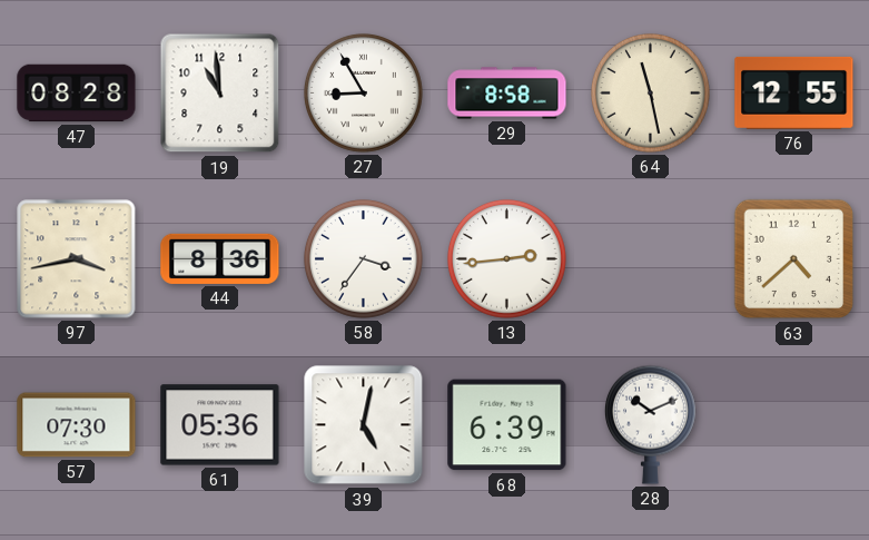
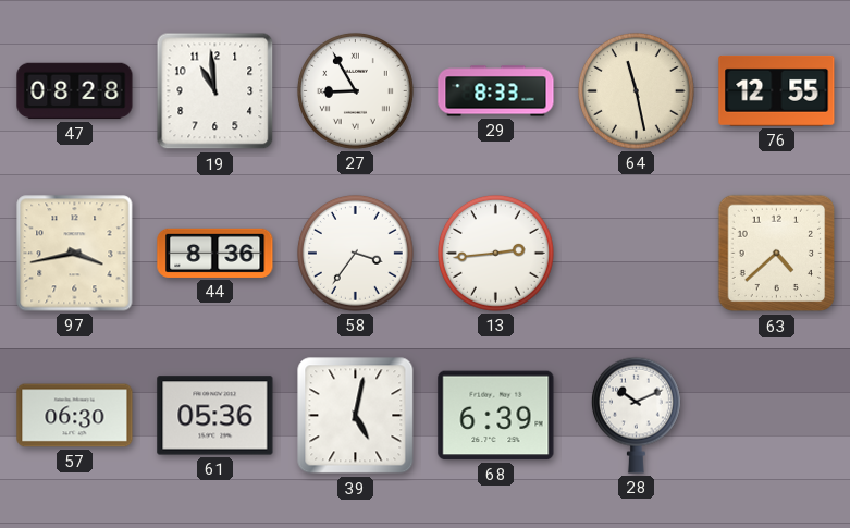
29: 8:58 -> 8:33
57: 07:30 -> 06:30
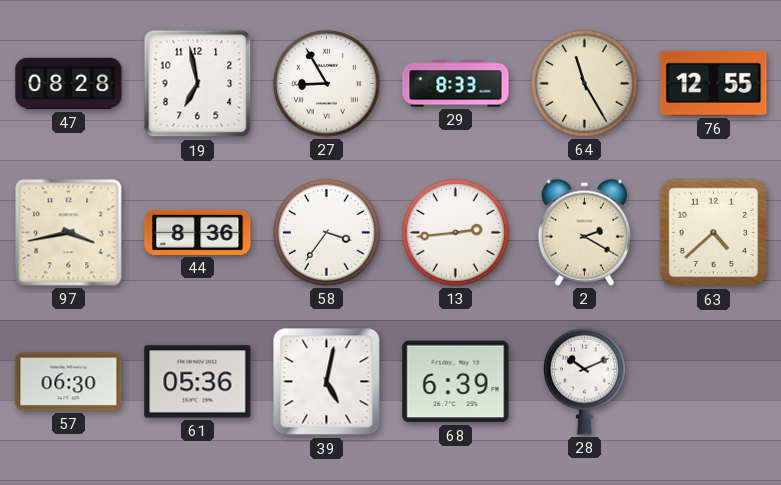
19: 10:59 -> 6:58
64: 11:28 -> 11:25
2: none -> 2:20
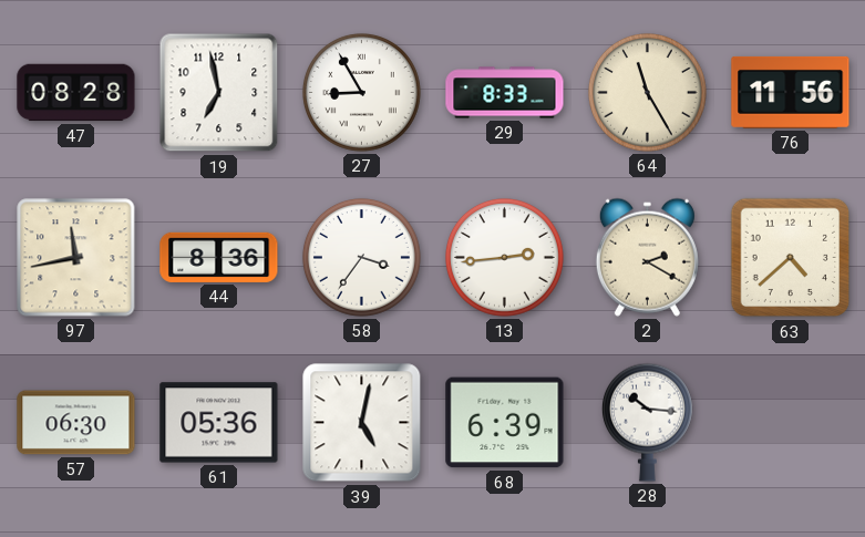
76: 12:55 -> 11:56
97: 3:43 -> 11:43
28: 10:11 -> 10:16
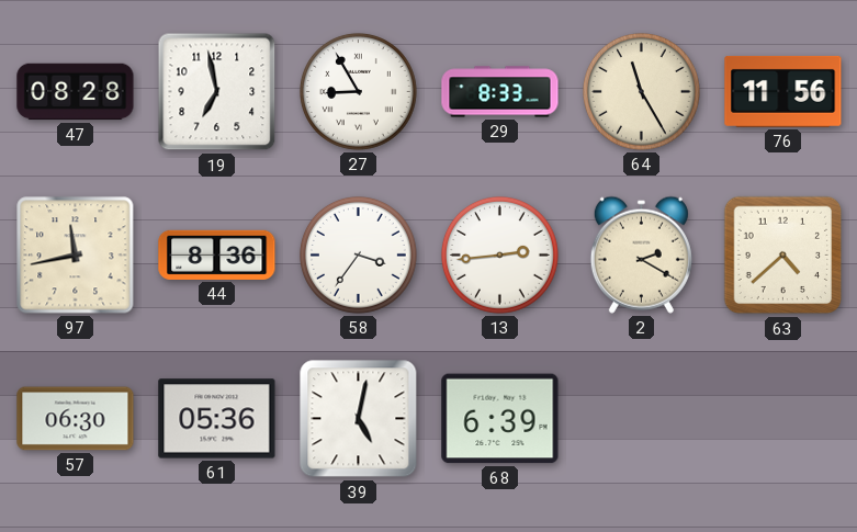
28: 10:16 -> none
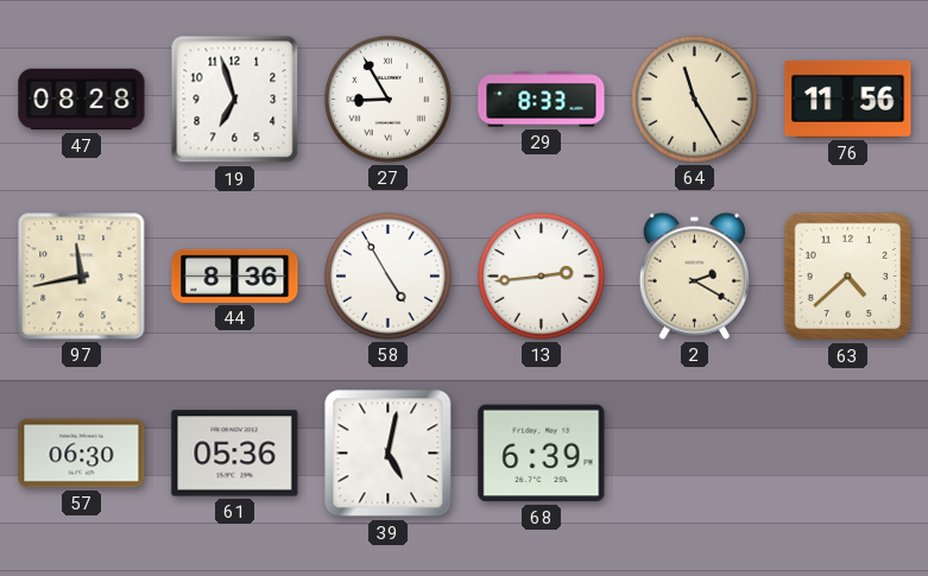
19: 6:58 -> 6:57
58: 3:36 -> 4:55
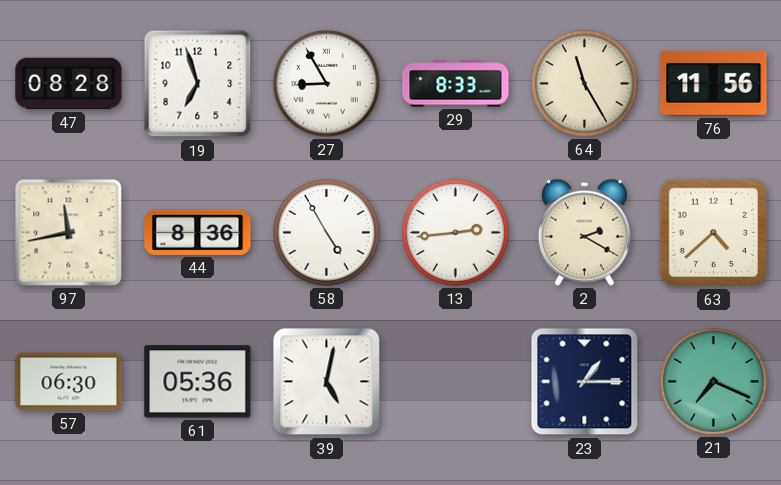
68: 6:39 -> none
23: none -> 1:15
21: none -> 7:19
